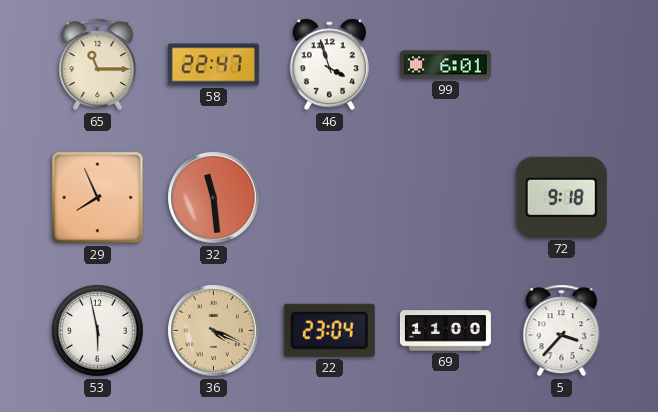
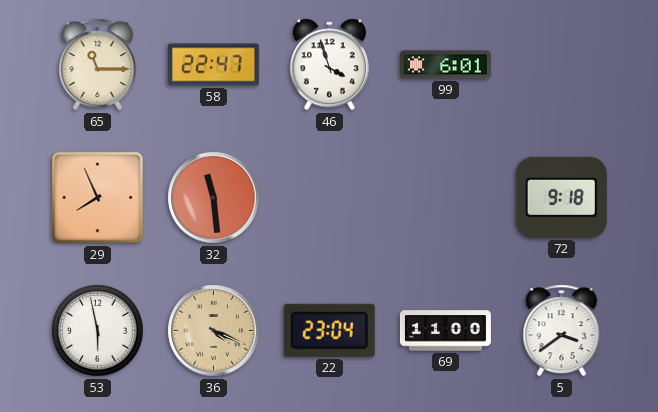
5: 3:37 -> 3:39
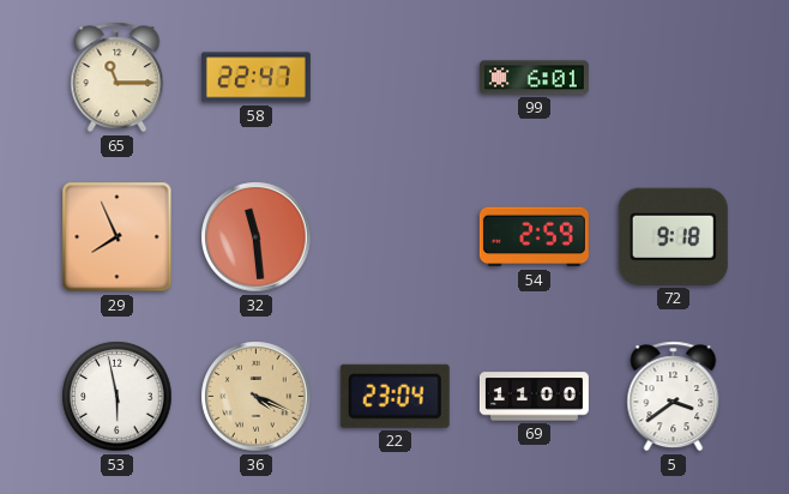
46: 3:57 -> none
54: none -> 2:59
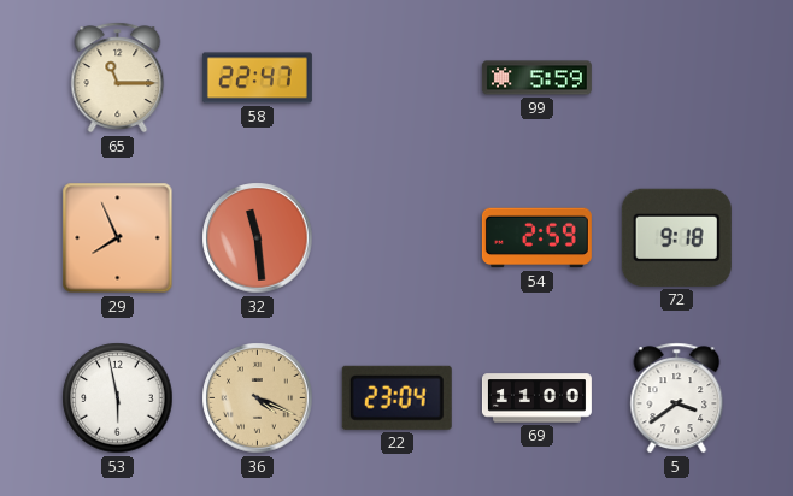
99: 6:01 -> 5:59
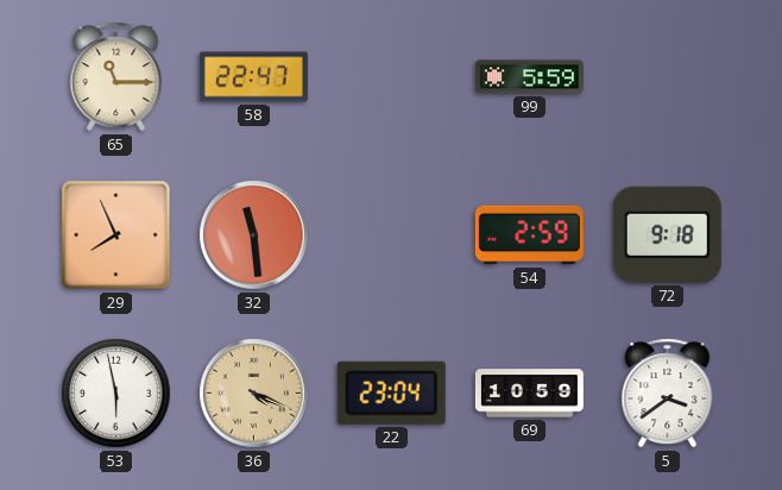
69: 11:00 -> 10:59
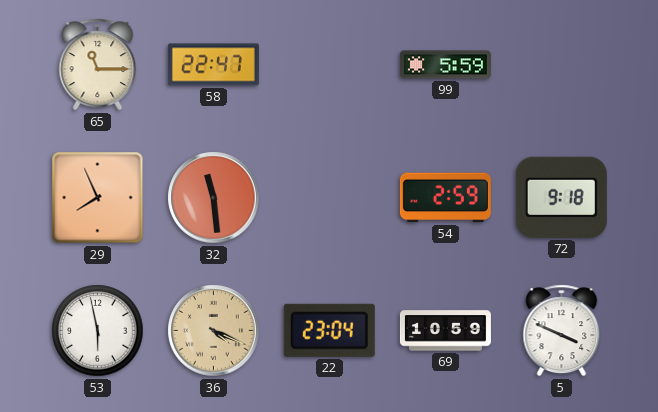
5: 3:39 -> 3:49
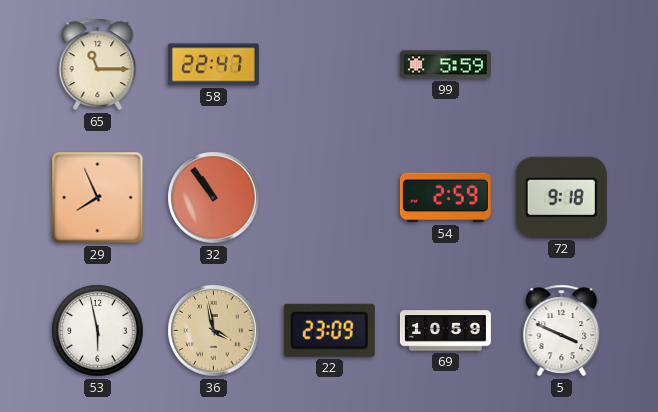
32: 11:29 -> 10:54
36: 4:19 -> 3:58
22: 23:04 -> 23:09
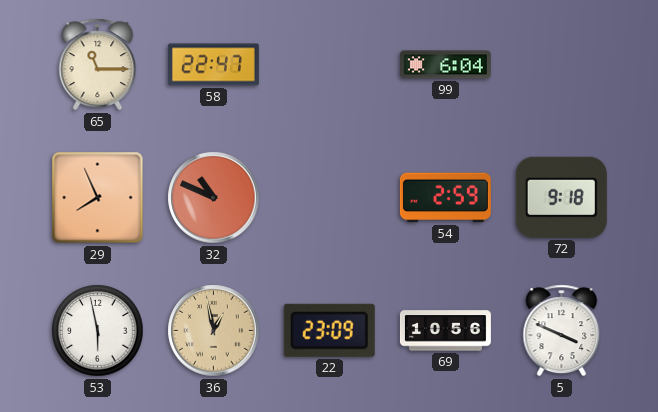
99: 5:59 -> 6:04
32: 10:54 -> 10:49
36: 3:58 -> 12:58
69: 10:59 -> 10:56
